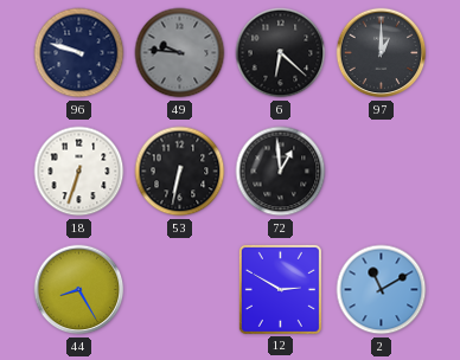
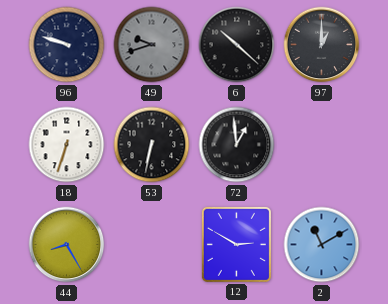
49: 9:46 -> 9:42
6: 6:22 -> 10:22
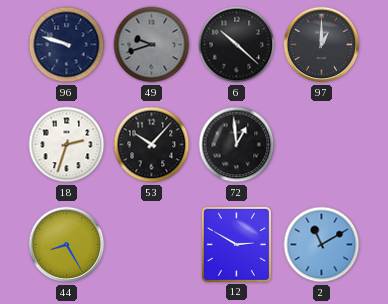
18: 6:33 -> 2:33
53: 6:32 -> 10:07
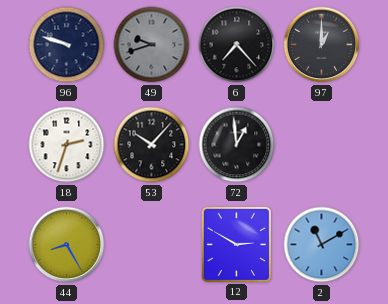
6: 10:22 -> 7:23
